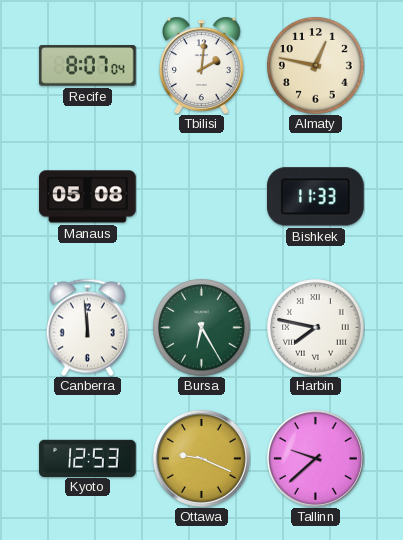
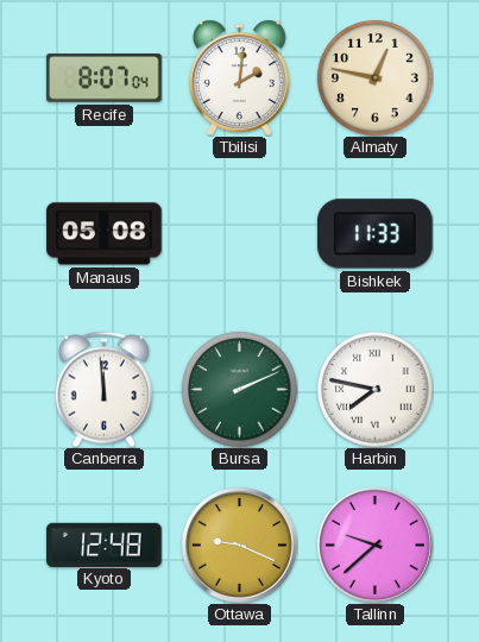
Bursa: 6:25 -> 2:11
Kyoto: 12:53 -> 12:48
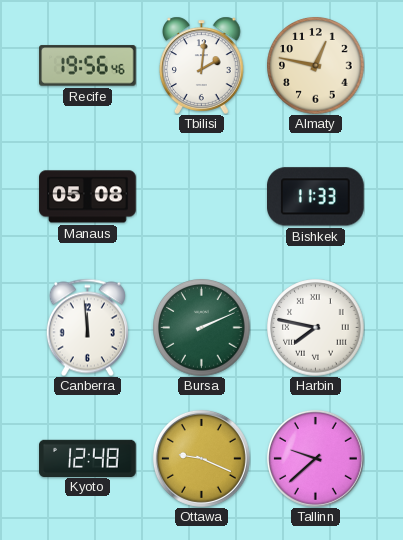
Recife: 8:07 -> 19:56
